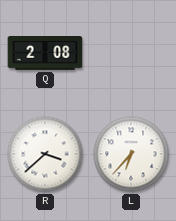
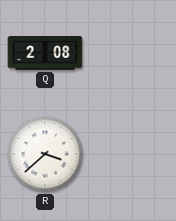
L: 6:37 -> none
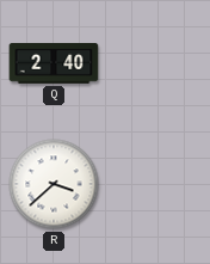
Q: 2:08 -> 2:40
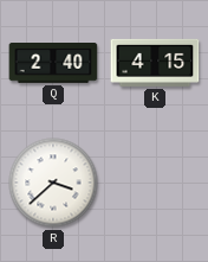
K: none -> 4:15
